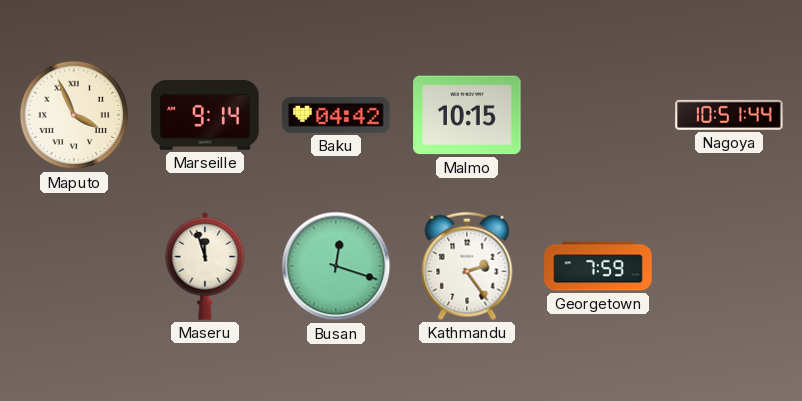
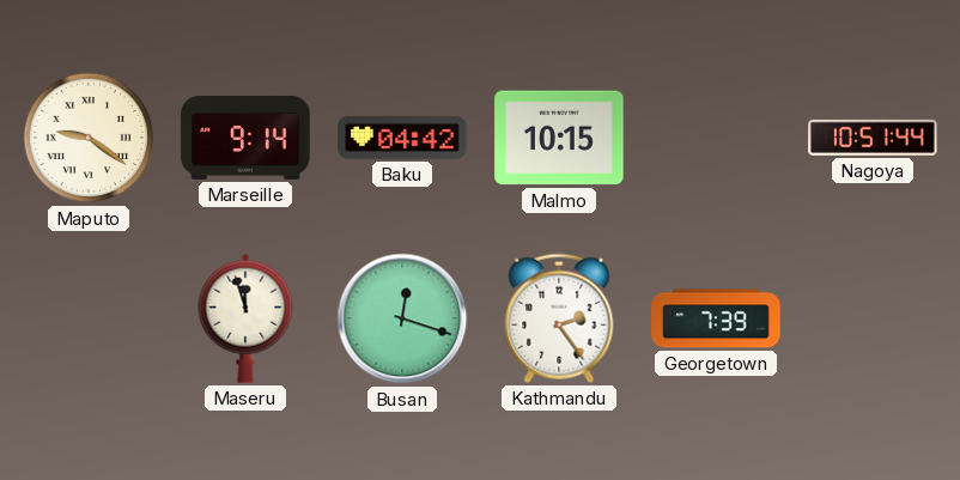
Maputo: 3:56 -> 9:21
Georgetown: 7:59 -> 7:39
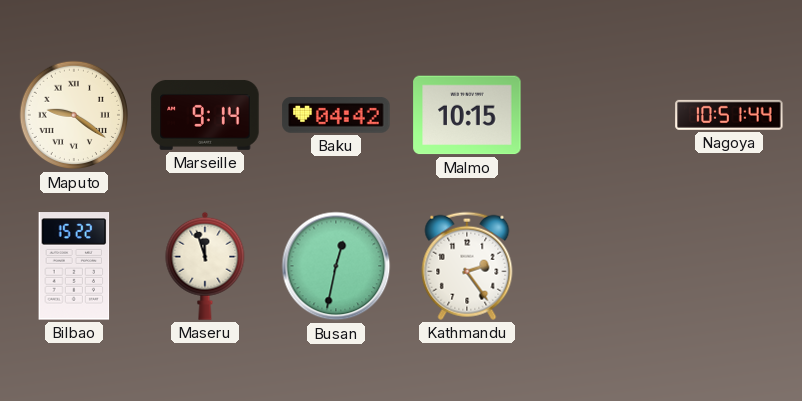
Bilbao: none -> 15:22
Busan: 12:18 -> 12:32
Georgetown: 7:39 -> none
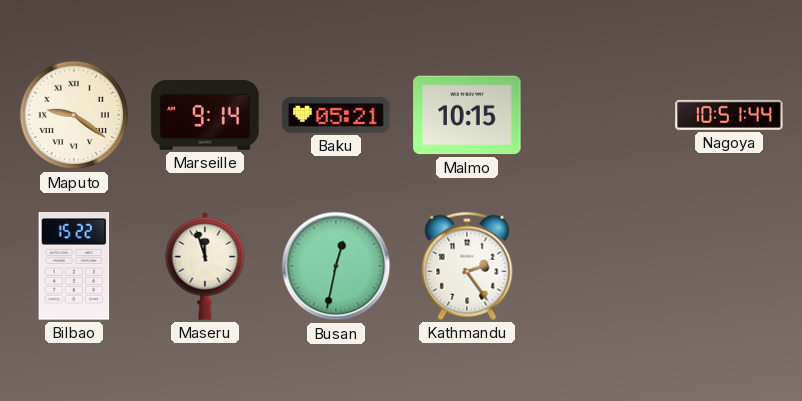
Baku: 04:42 -> 05:21
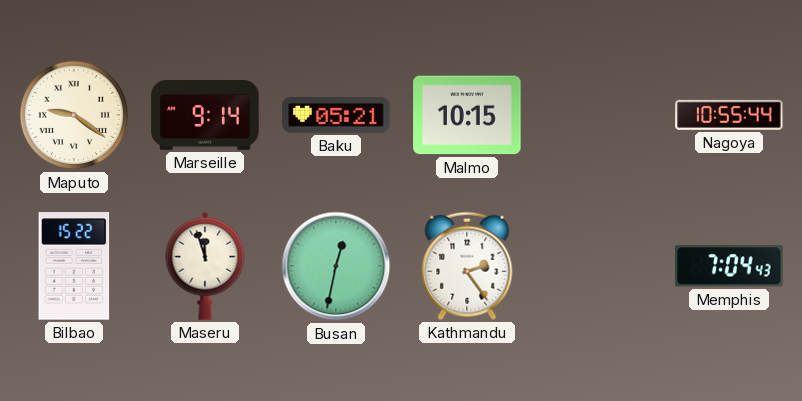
Nagoya: 10:51 -> 10:55
Memphis: none -> 7:04
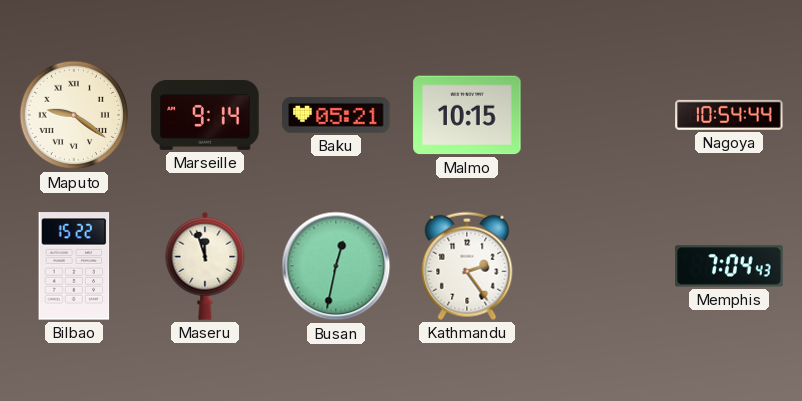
Nagoya: 10:55 -> 10:54
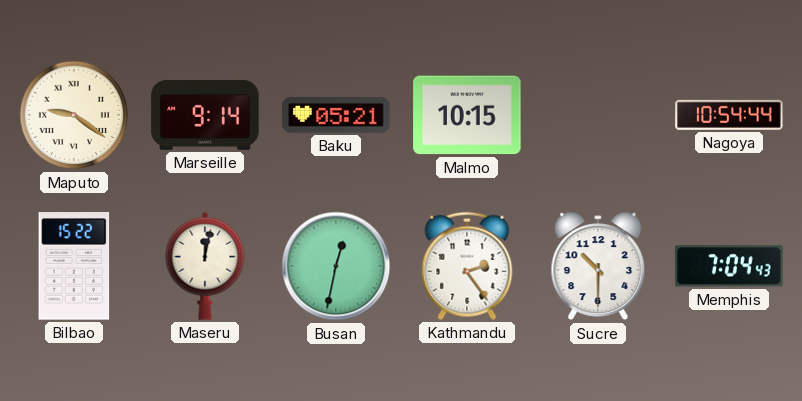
Maseru: 11:57 -> 12:02
Sucre: none -> 10:30
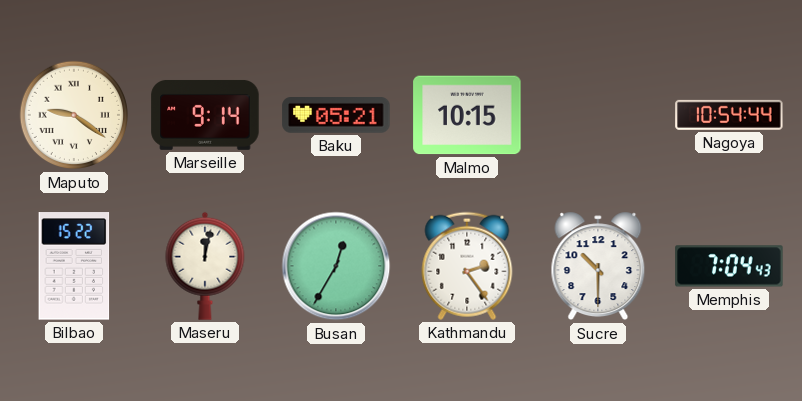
Busan: 12:32 -> 12:35
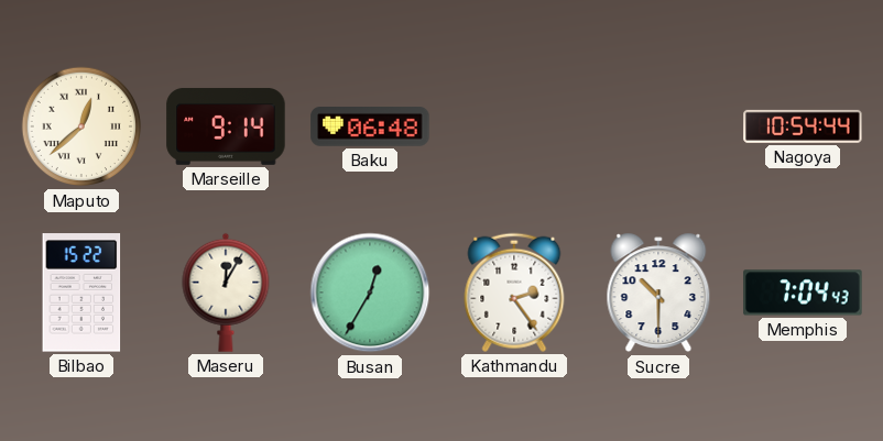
Maputo: 9:21 -> 12:38
Baku: 05:21 -> 06:48
Malmo: 10:15 -> none
Maseru: 12:02 -> 12:05
